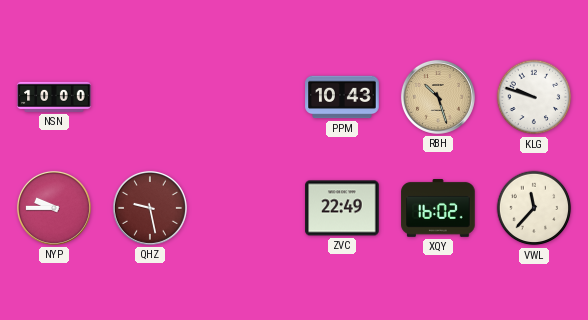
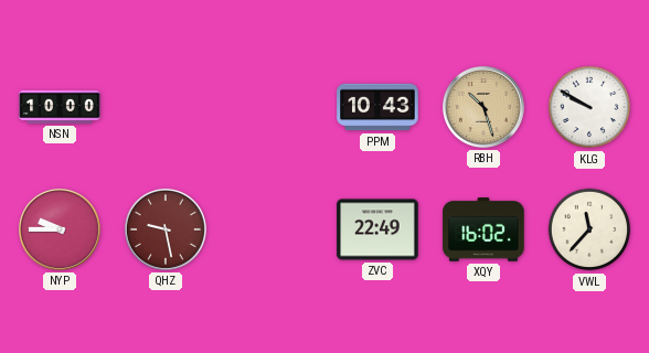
KLG: 9:48 -> 9:50
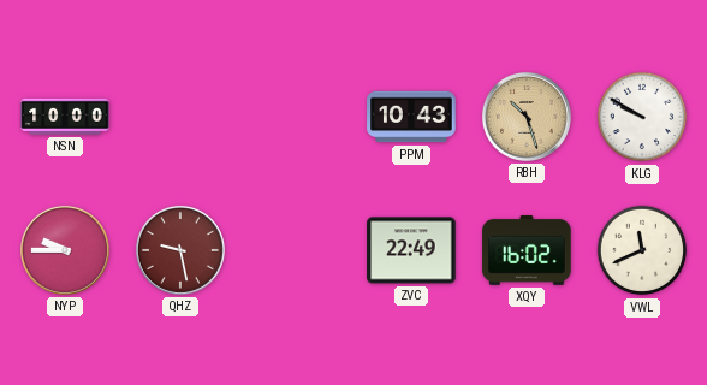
VWL: 11:37 -> 11:41
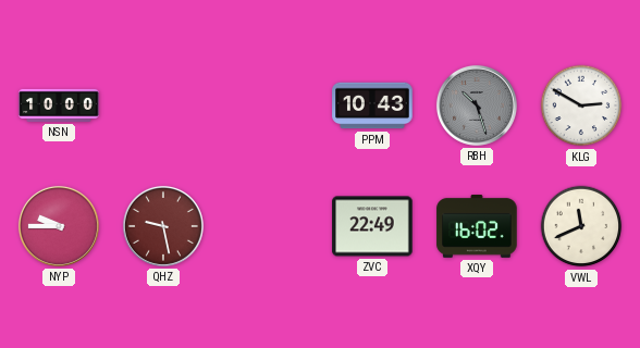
RBH dial: champagne -> grey
KLG: 9:50 -> 2:50
